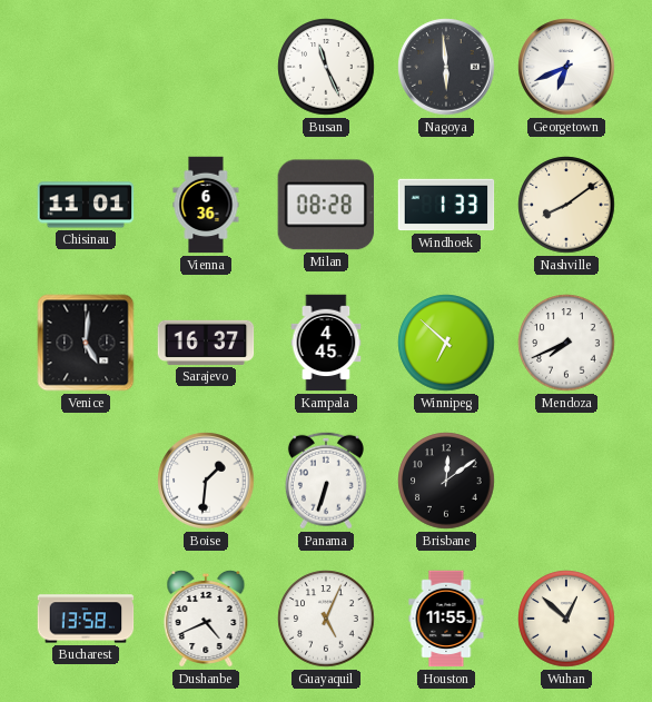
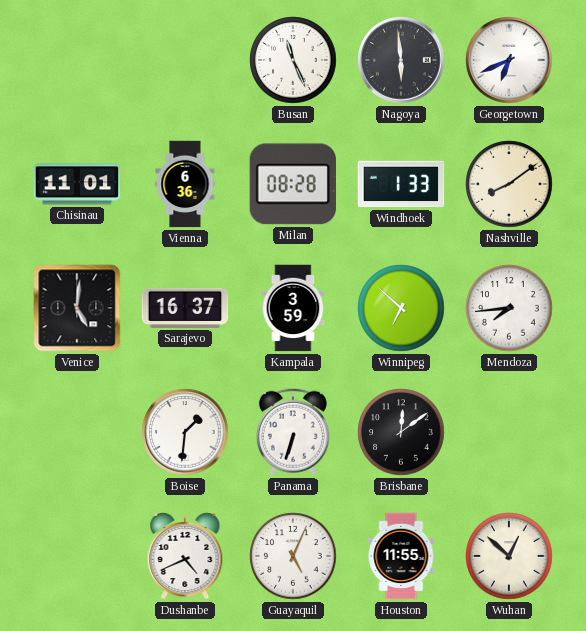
Kampala: 4:45 -> 3:59
Mendoza: 7:41 -> 7:44
Bucharest: 13:58 -> none
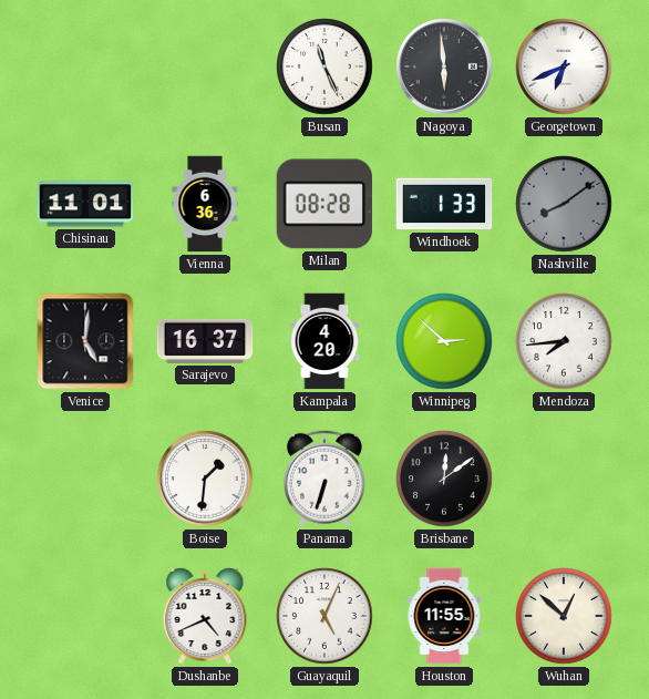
Nashville dial: cream -> grey
Kampala: 3:59 -> 4:20
Winnipeg: 6:52 -> 2:52
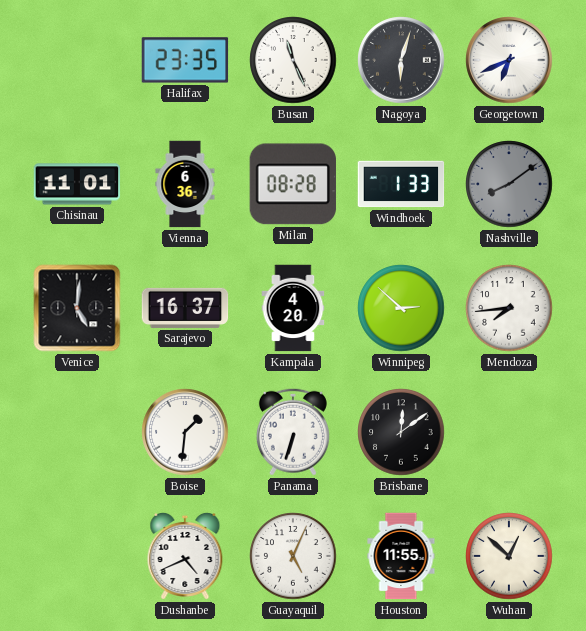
Halifax: none -> 23:35
Nagoya: 5:59 -> 6:03
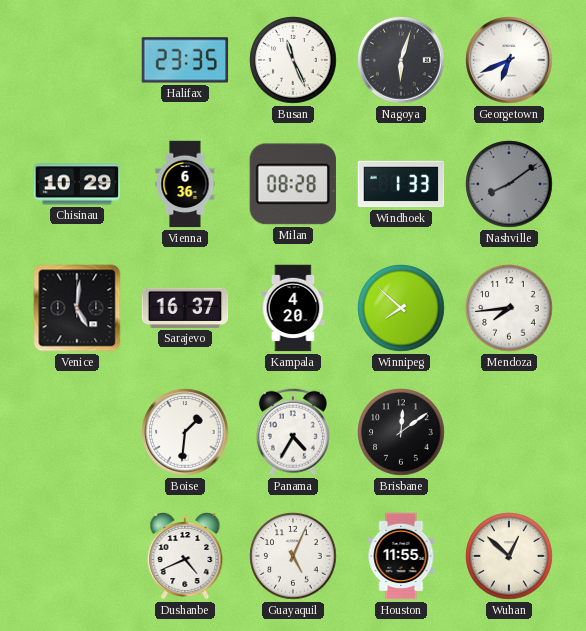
Chisinau: 11:01 -> 10:29
Winnipeg: 2:52 -> 7:52
Panama: 6:33 -> 4:35
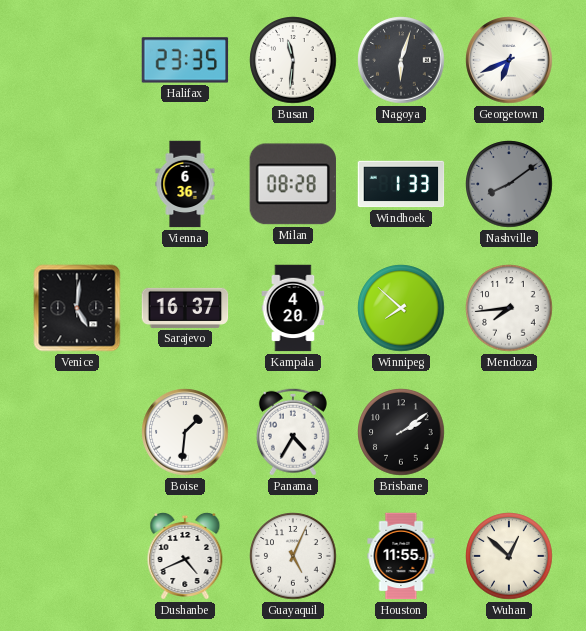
Busan: 11:26 -> 11:31
Chisinau: 10:29 -> none
Brisbane: 12:09 -> 2:09
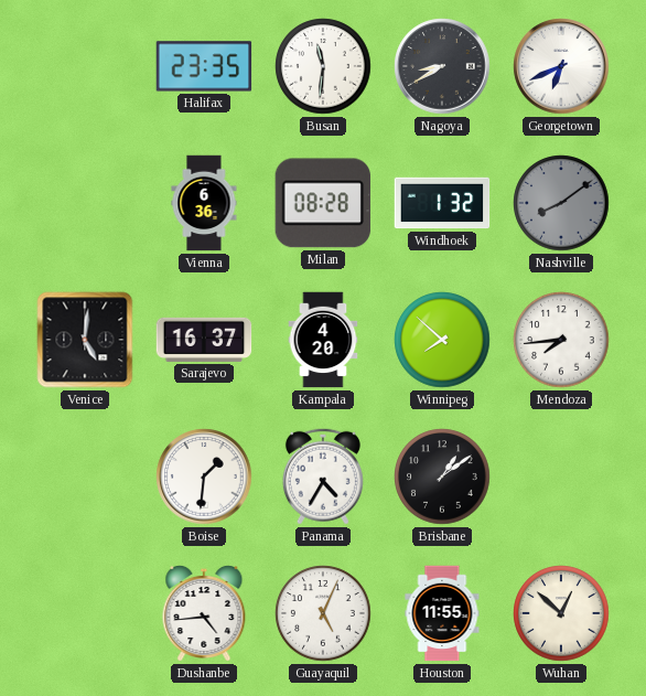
Nagoya: 6:03 -> 8:40
Windhoek: 1:33 -> 1:32
Brisbane: 2:09 -> 1:09
Dushanbe: 4:41 -> 4:44
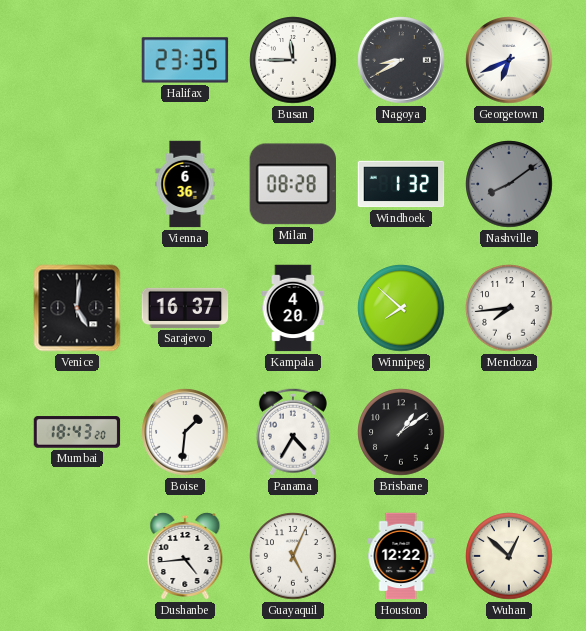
Busan: 11:31 -> 11:45
Mumbai: none -> 18:43
Houston: 11:55 -> 12:22
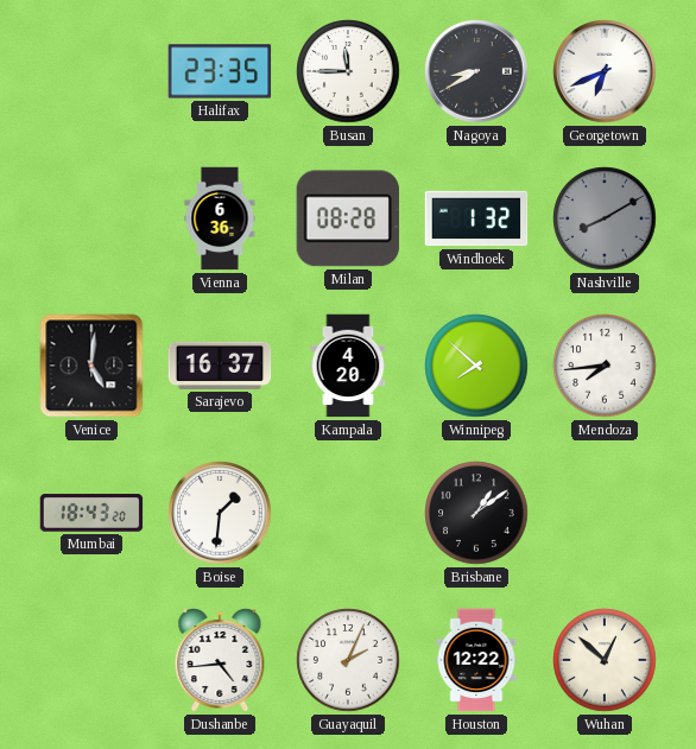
Nashville: 8:09 -> 8:10
Panama: 4:35 -> none
Guayaquil: 5:04 -> 2:04
